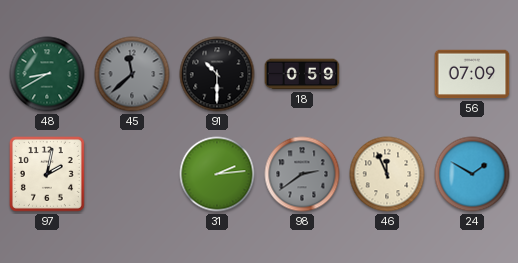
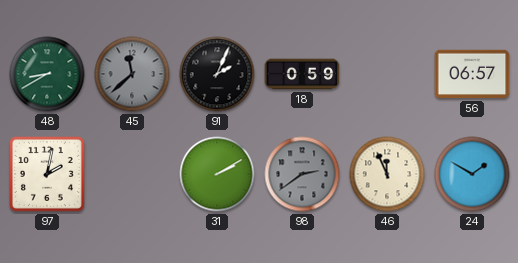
91: 10:30 -> 2:04
56: 07:09 -> 06:57
31: 2:14 -> 2:10
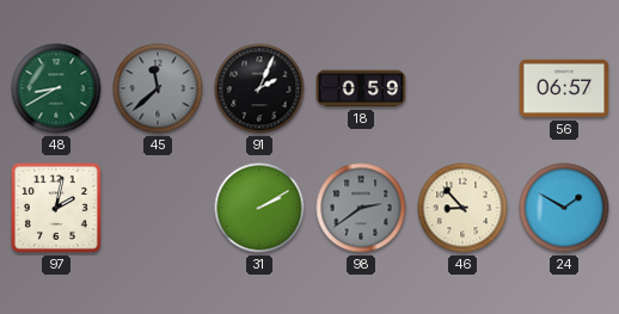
46: 11:56 -> 8:53
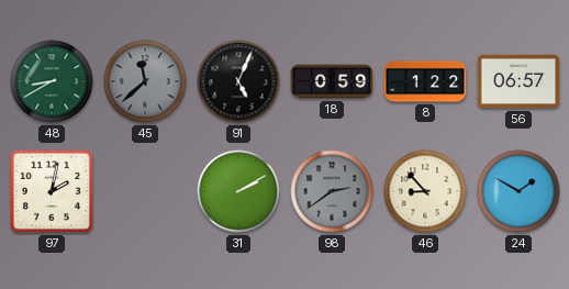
91: 2:04 -> 5:04
8: none -> 1:22
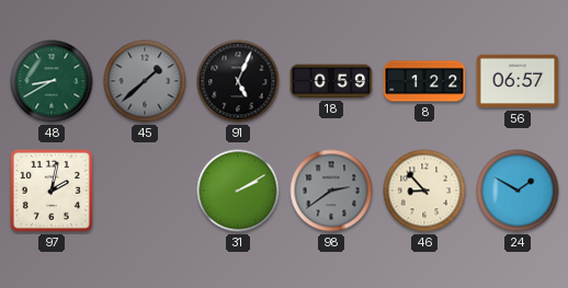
45: 11:38 -> 1:38
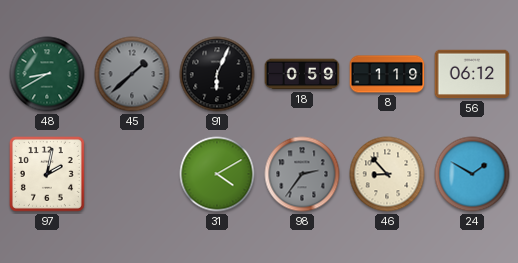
91: 5:04 -> 6:04
8: 1:22 -> 1:19
56: 06:57 -> 06:12
31: 2:10 -> 4:10
98: 2:39 -> 2:36
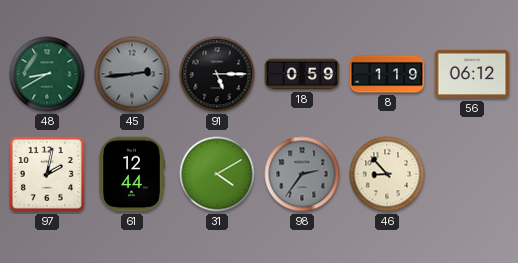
45: 1:38 -> 2:44
91: 6:04 -> 5:15
61: none -> 12:44
24: 1:50 -> none
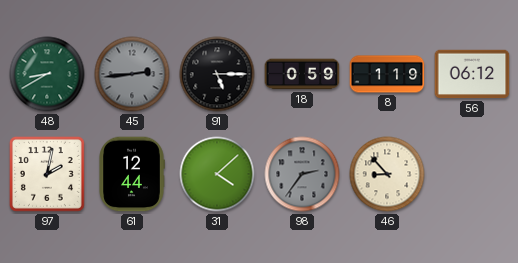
31: 4:10 -> 4:08
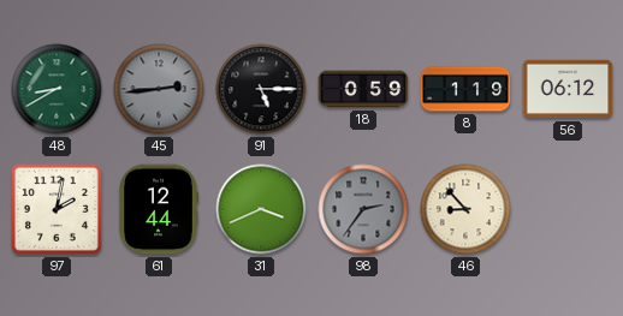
31: 4:08 -> 3:41
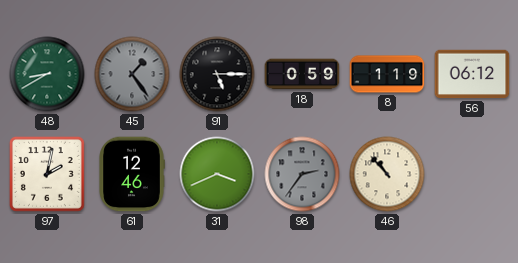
45: 2:44 -> 1:24
61: 12:44 -> 12:46
46: 8:53 -> 10:53
